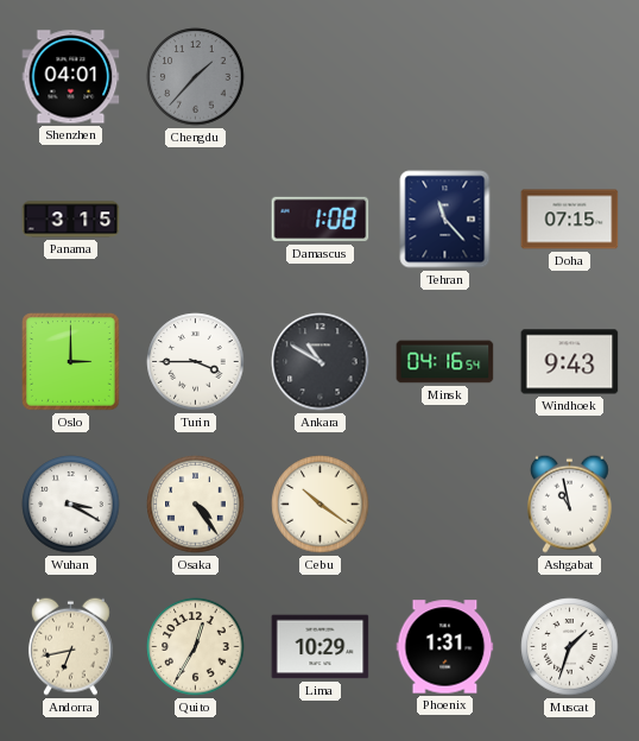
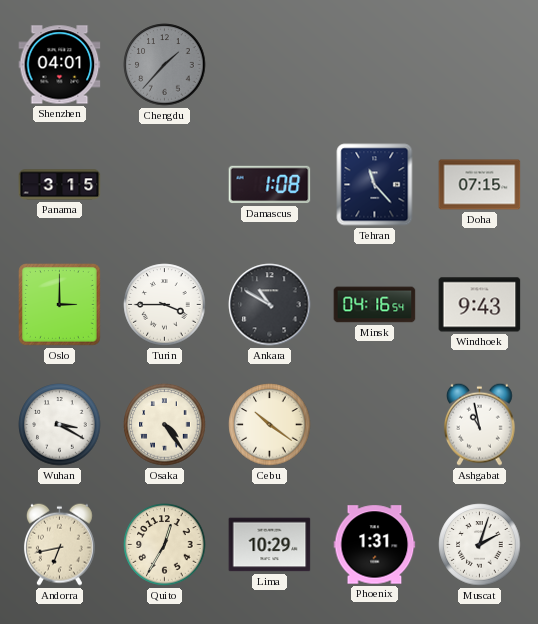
Muscat: 1:33 -> 2:03
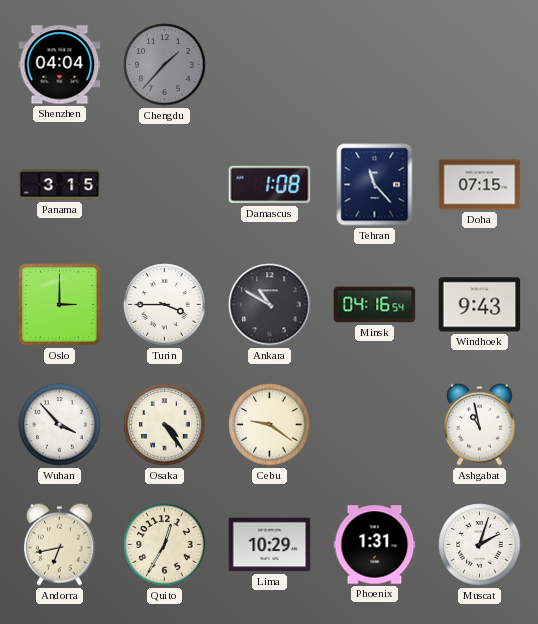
Shenzhen: 04:01 -> 04:04
Wuhan: 3:20 -> 3:53
Cebu: 10:21 -> 9:21
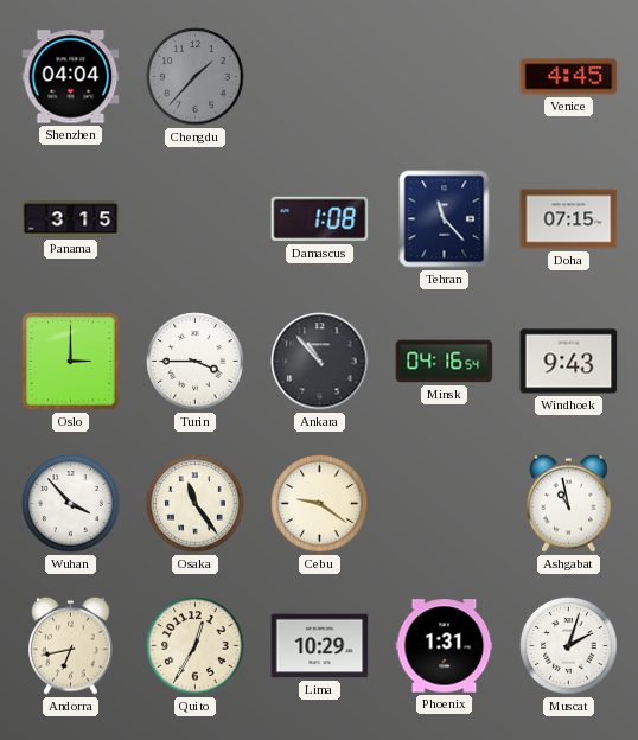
Venice: none -> 4:45
Ankara: 10:50 -> 10:53
Osaka: 4:24 -> 11:24
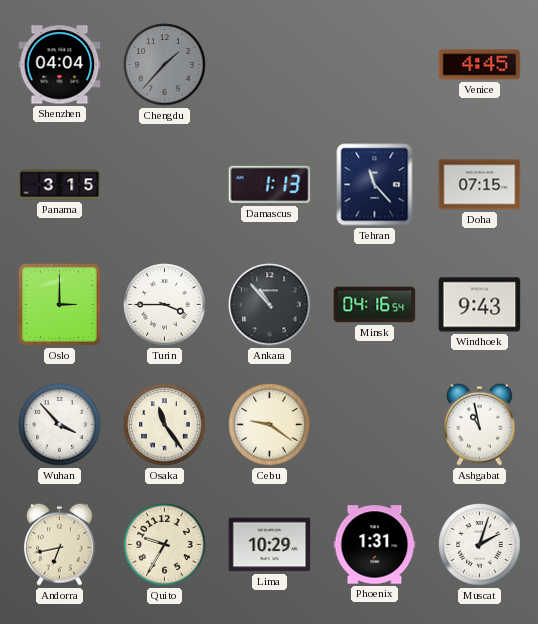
Damascus: 1:08 -> 1:13
Quito: 12:35 -> 9:35
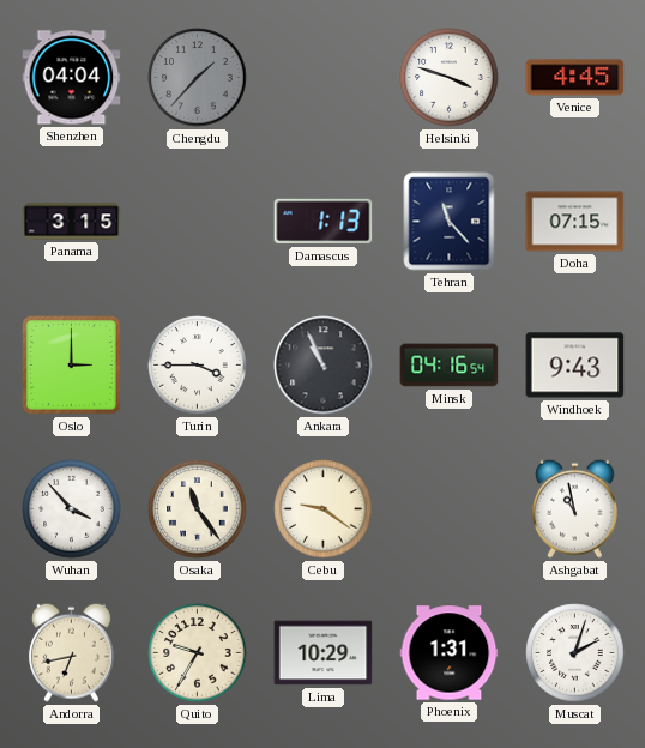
Helsinki: none -> 3:48
Ankara: 10:53 -> 10:56
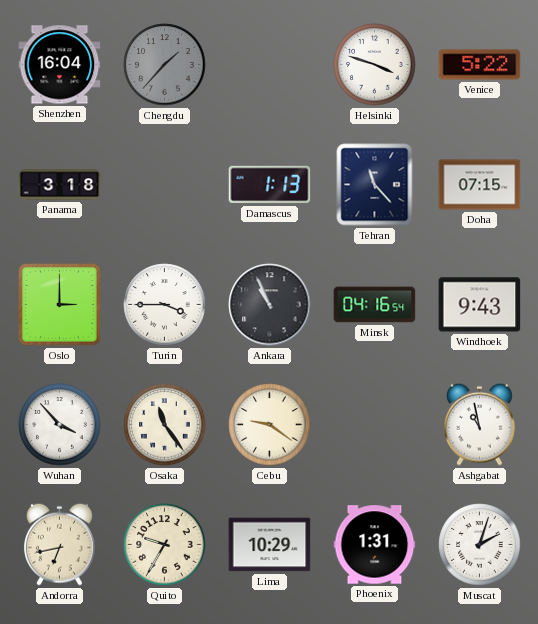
Shenzhen: 04:04 -> 16:04
Venice: 4:45 -> 5:22
Panama: 3:15 -> 3:18
